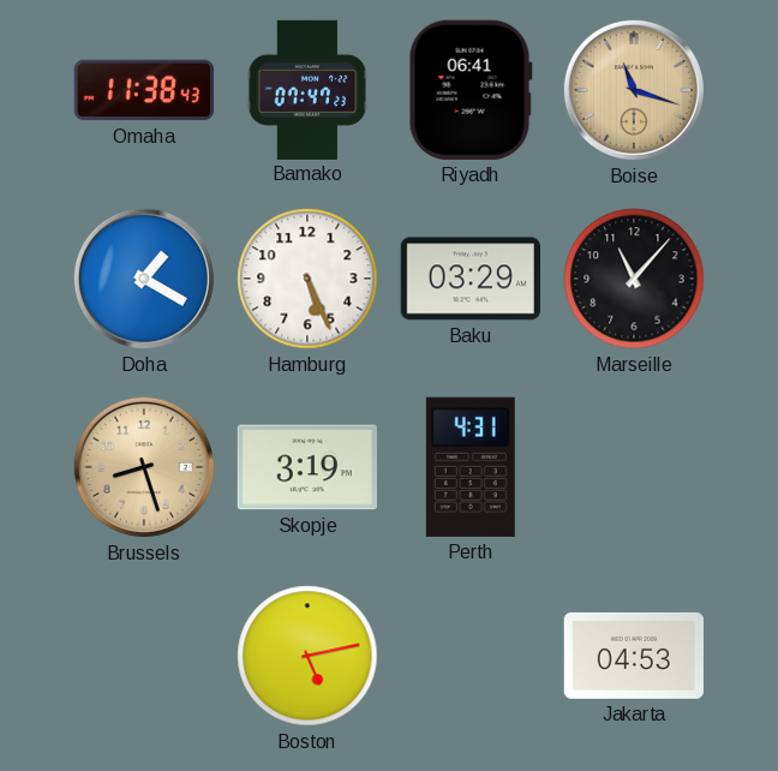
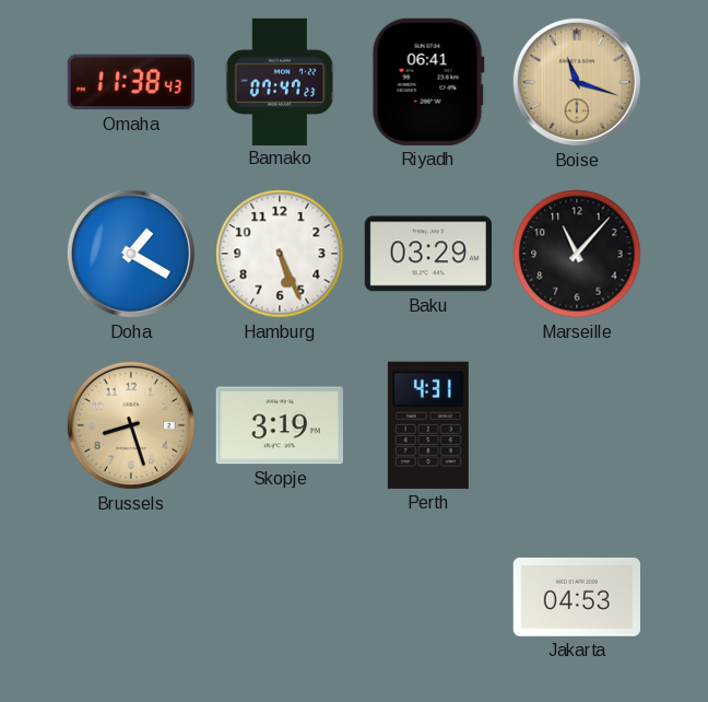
Boston: 5:13 -> none
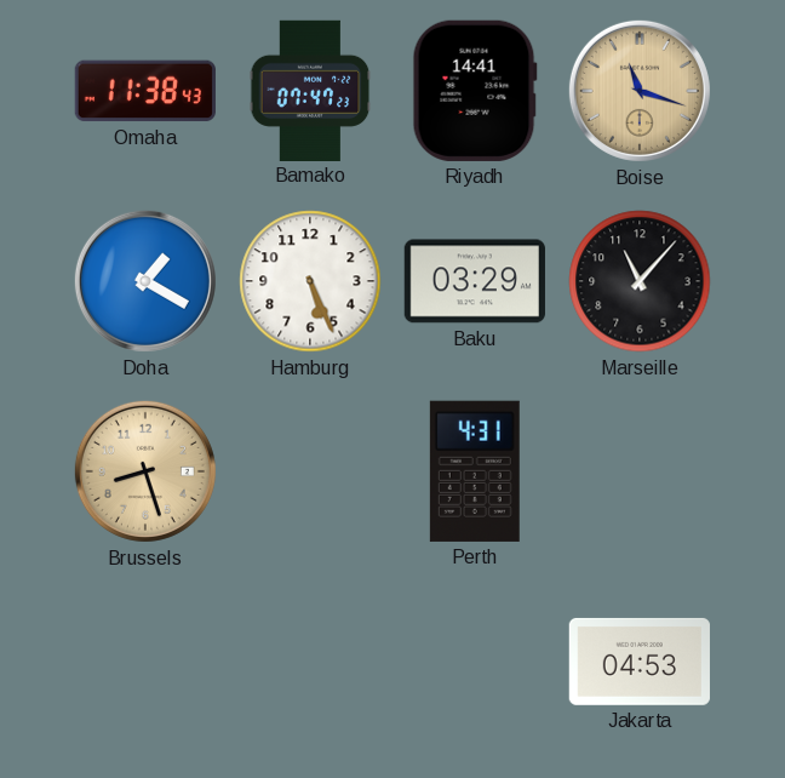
Riyadh: 06:41 -> 14:41
Skopje: 3:19 -> none
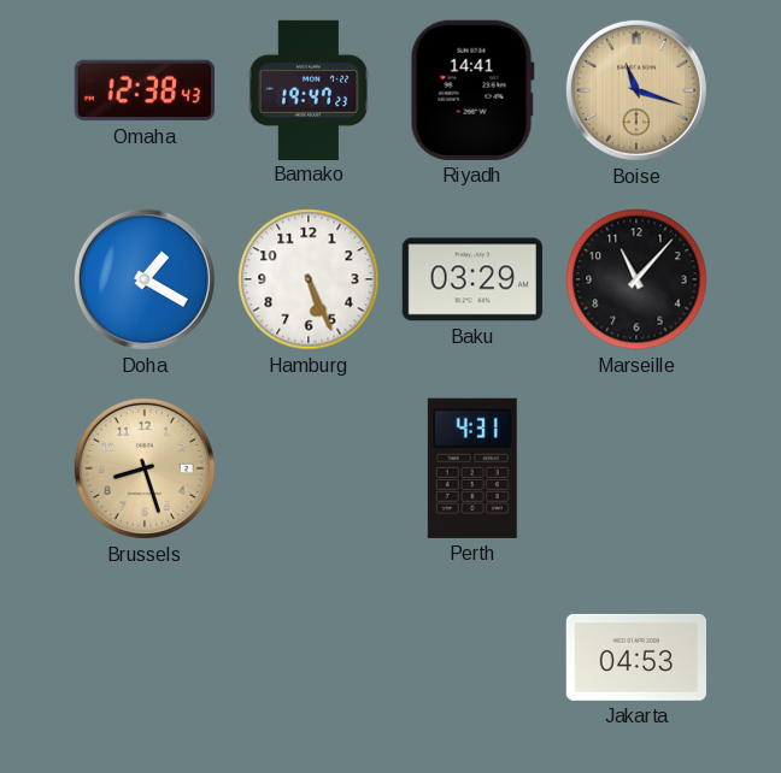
Omaha: 11:38 -> 12:38
Bamako: 07:47 -> 19:47
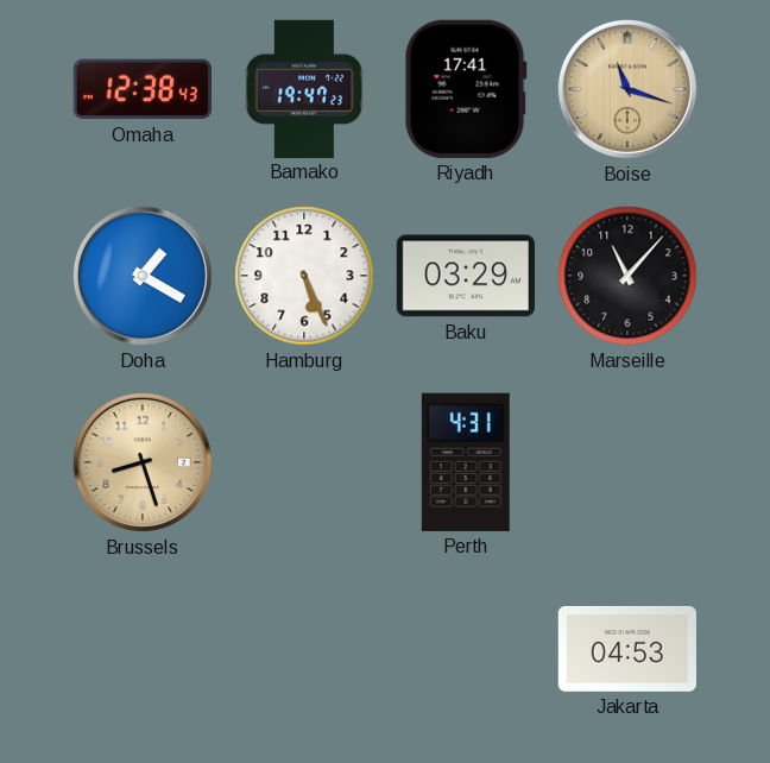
Riyadh: 14:41 -> 17:41
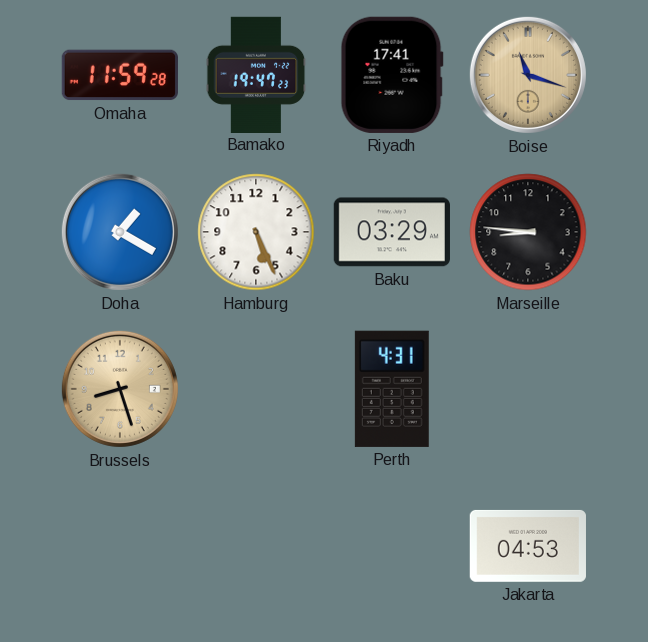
Omaha: 12:38 -> 11:59
Marseille: 11:07 -> 8:46
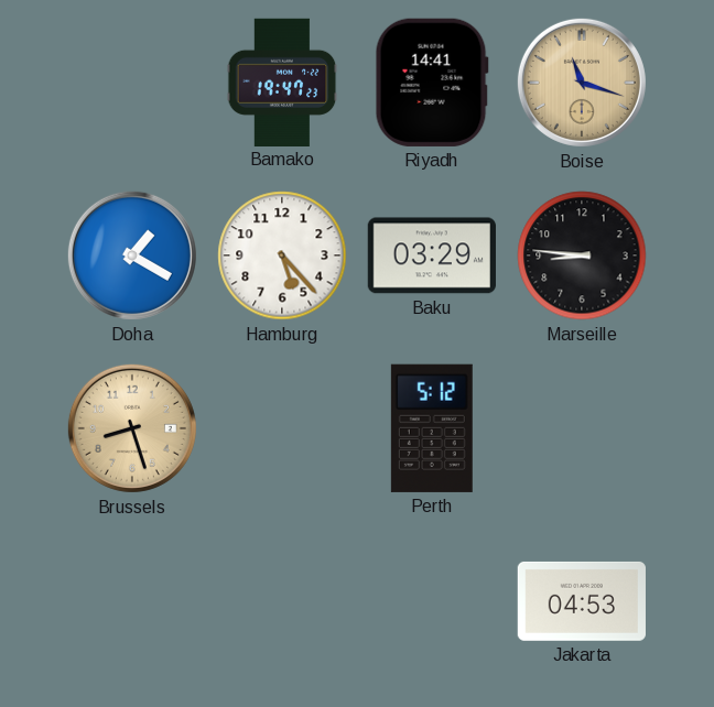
Omaha: 11:59 -> none
Riyadh: 17:41 -> 14:41
Hamburg: 5:26 -> 5:23
Perth: 4:31 -> 5:12
